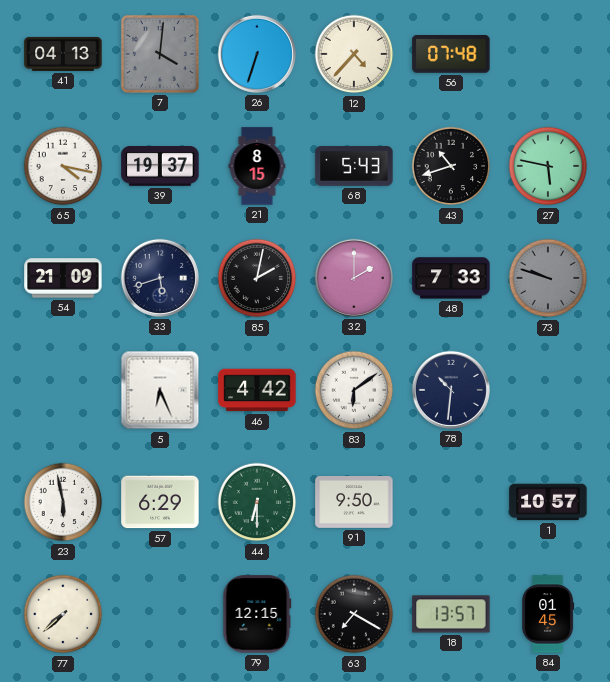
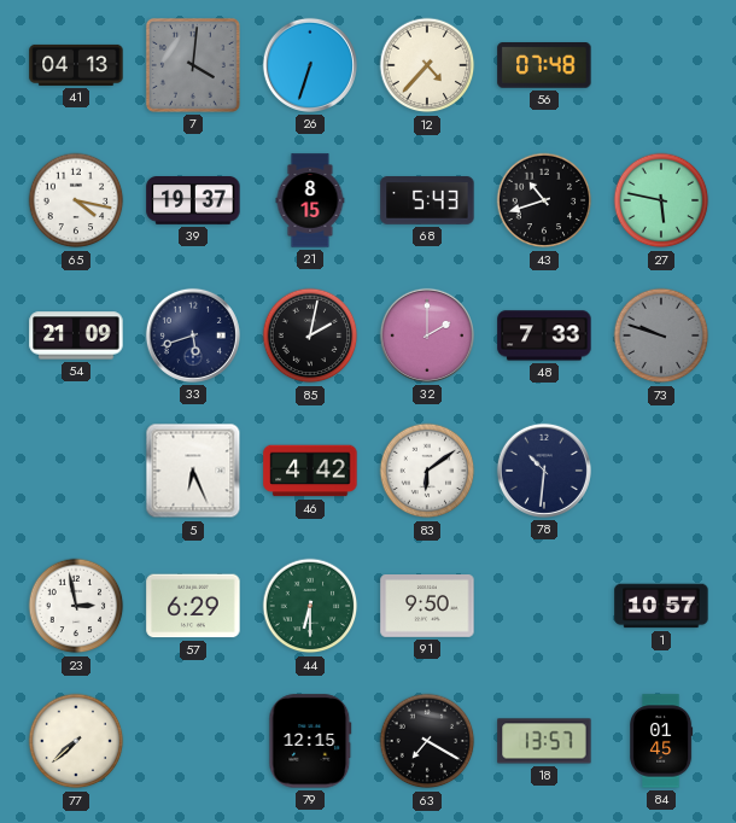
23: 5:58 -> 2:58
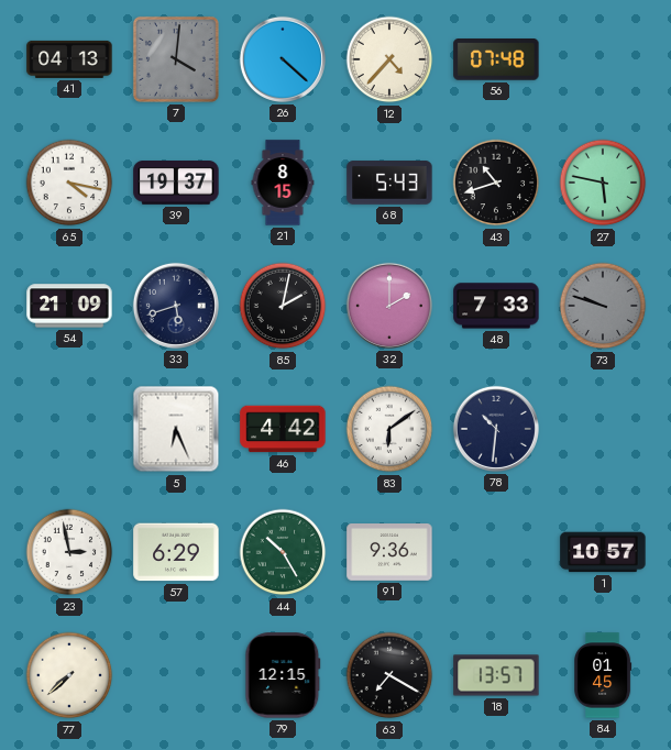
26: 6:33 -> 4:22
44: 6:30 -> 10:25
91: 9:50 -> 9:36
